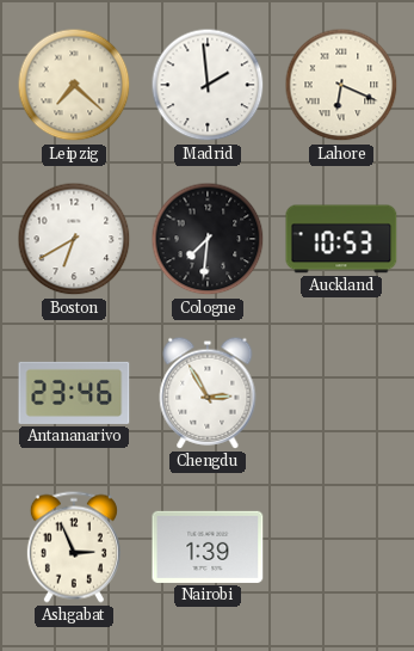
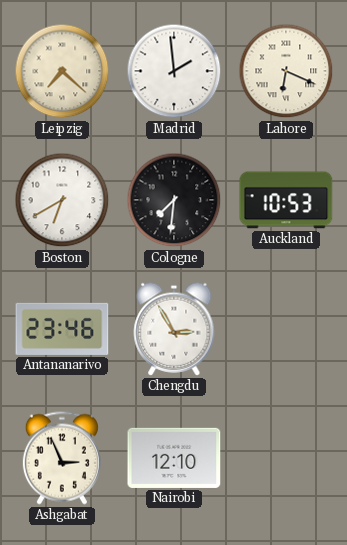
Nairobi: 1:39 -> 12:10
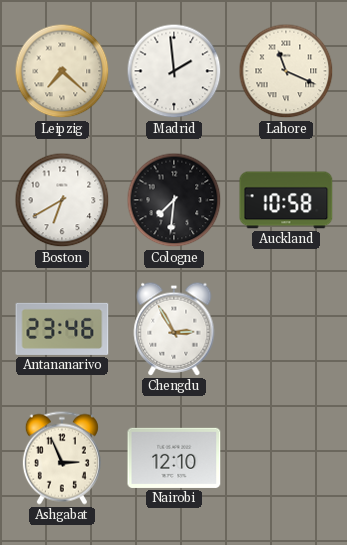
Lahore: 6:19 -> 11:19
Auckland: 10:53 -> 10:58
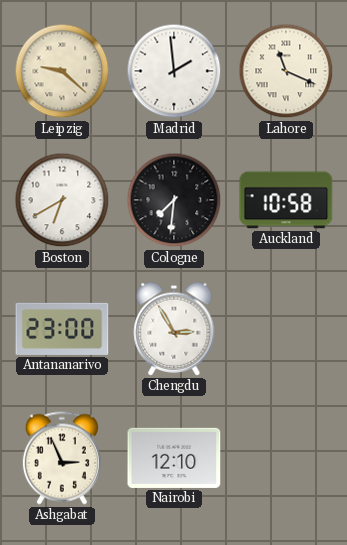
Leipzig: 7:22 -> 9:22
Antananarivo: 23:46 -> 23:00
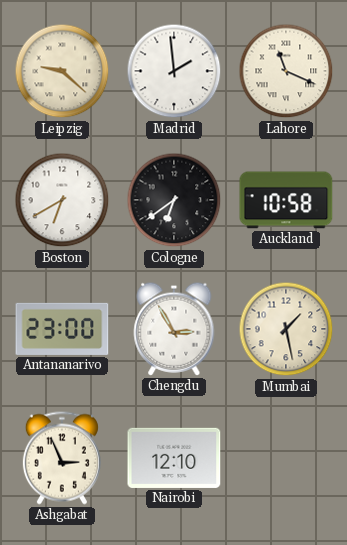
Cologne: 7:31 -> 6:39
Mumbai: none -> 1:28
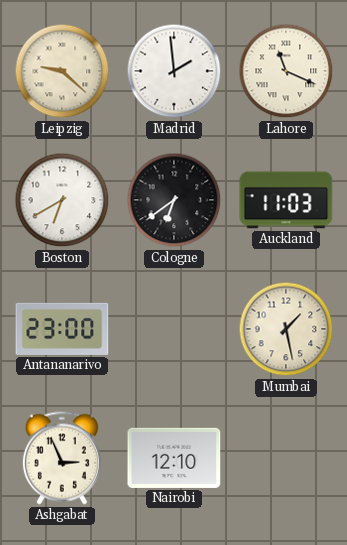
Auckland: 10:58 -> 11:03
Chengdu: 2:55 -> none
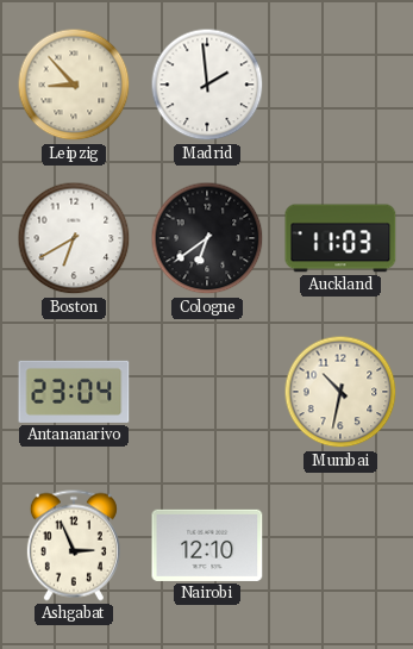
Leipzig: 9:22 -> 8:53
Lahore: 11:19 -> none
Antananarivo: 23:00 -> 23:04
Mumbai: 1:28 -> 10:32
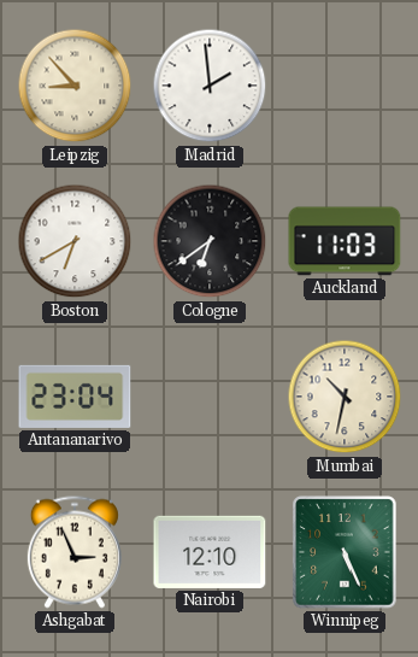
Winnipeg: none -> 5:26
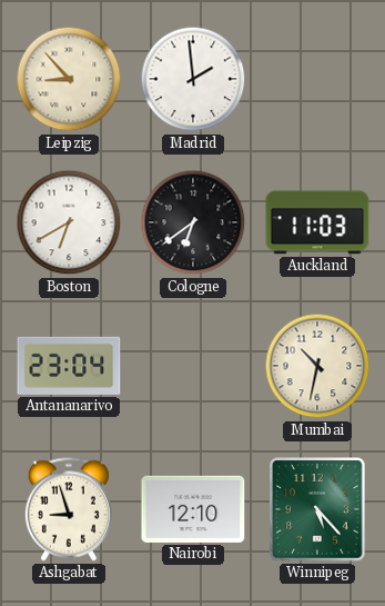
Ashgabat: 2:56 -> 8:57
Winnipeg: 5:26 -> 5:23
